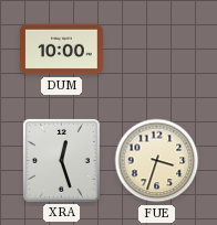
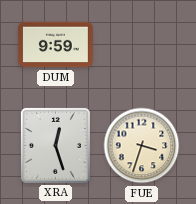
DUM: 10:00 -> 9:59
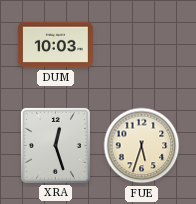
DUM: 9:59 -> 10:03
FUE: 3:33 -> 5:33
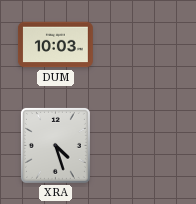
XRA: 12:27 -> 4:27
FUE: 5:33 -> none
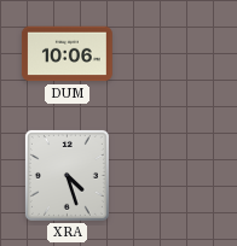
DUM: 10:03 -> 10:06
